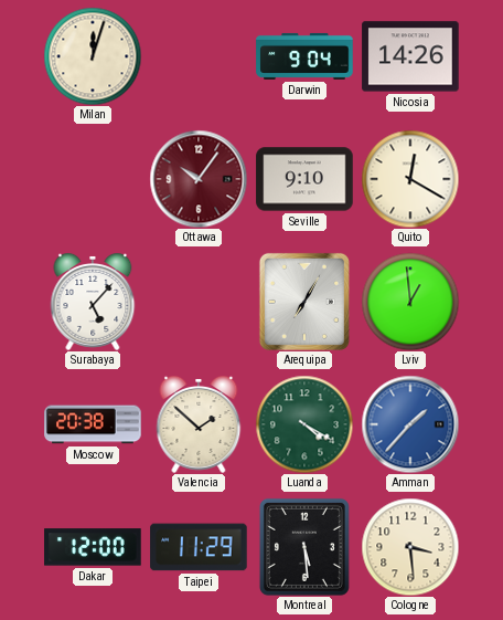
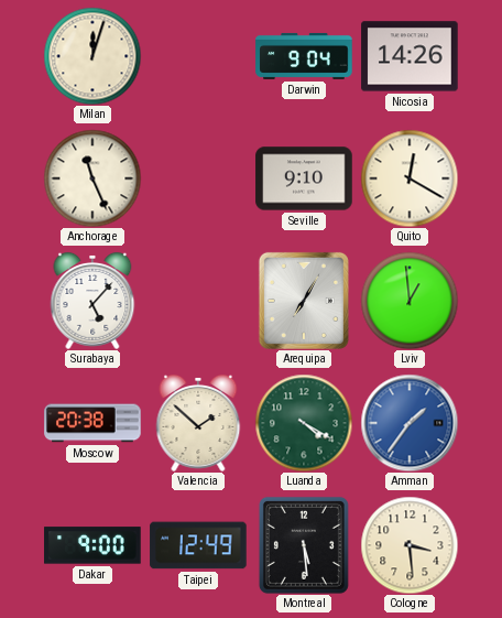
Anchorage: none -> 11:26
Ottawa: 10:06 -> none
Amman: 1:37 -> 1:36
Dakar: 12:00 -> 9:00
Taipei: 11:29 -> 12:49
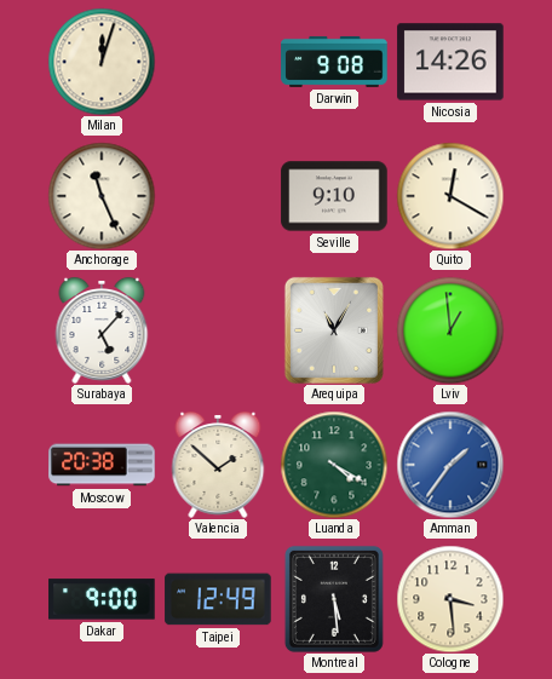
Darwin: 9:04 -> 9:08
Arequipa: 7:05 -> 11:05
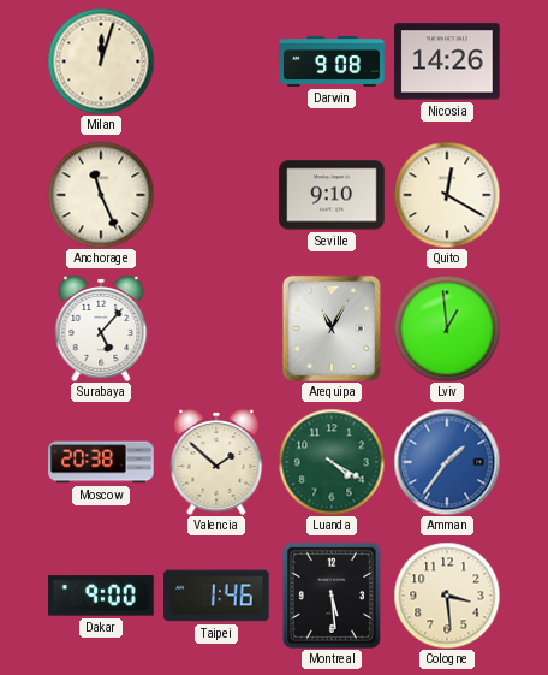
Taipei: 12:49 -> 1:46
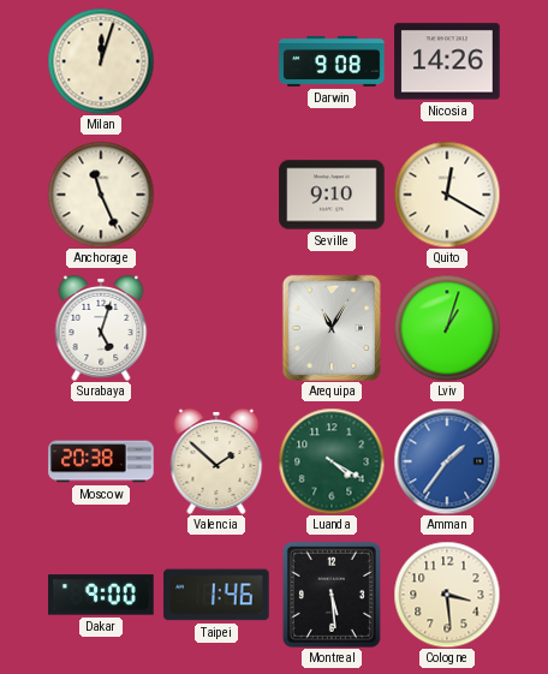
Surabaya: 5:07 -> 5:03
Lviv: 12:59 -> 1:03
